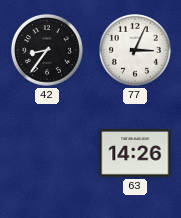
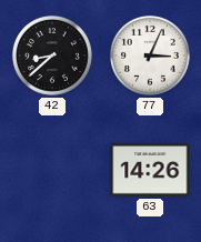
42: 8:36 -> 8:38
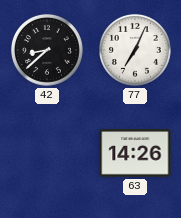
77: 3:04 -> 7:04
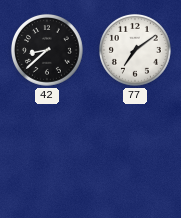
77: 7:04 -> 7:09
63: 14:26 -> none
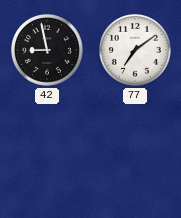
42: 8:38 -> 8:58
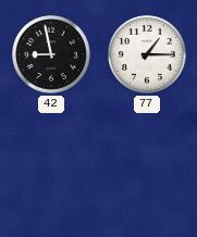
77: 7:09 -> 1:15
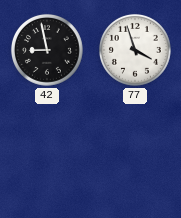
77: 1:15 -> 3:57
